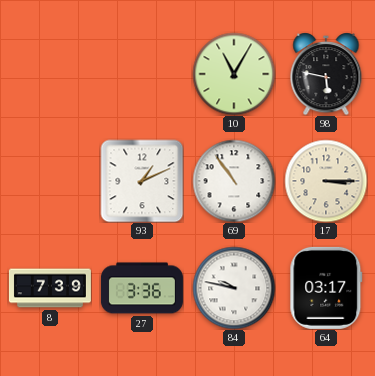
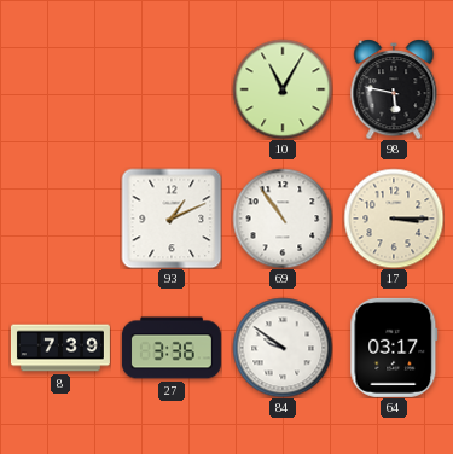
84: 9:47 -> 9:51
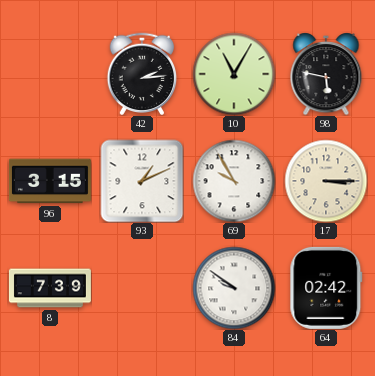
42: none -> 2:14
96: none -> 3:15
69: 10:54 -> 9:55
27: 3:36 -> none
64: 03:17 -> 02:42
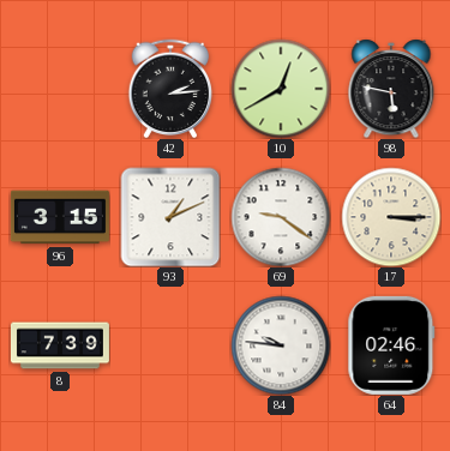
10: 11:05 -> 12:40
69: 9:55 -> 9:21
84: 9:51 -> 9:46
64: 02:42 -> 02:46
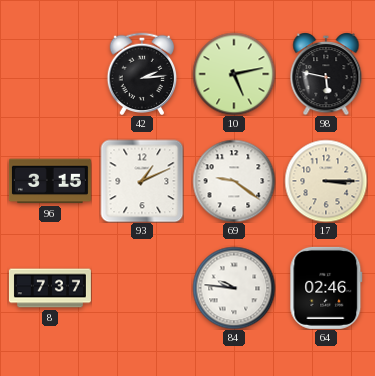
10: 12:40 -> 5:13
8: 7:39 -> 7:37
